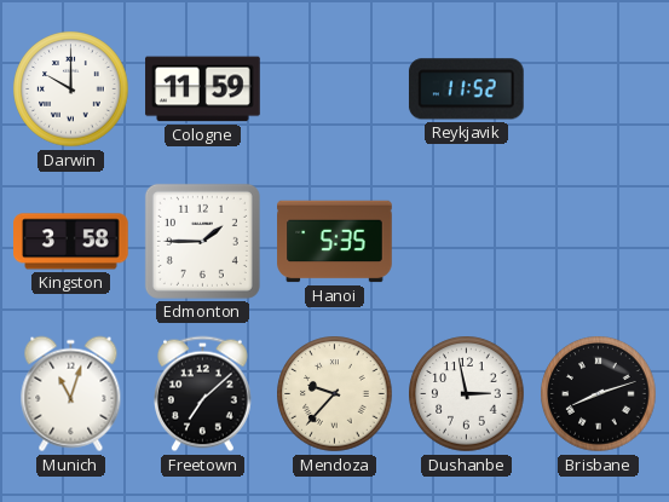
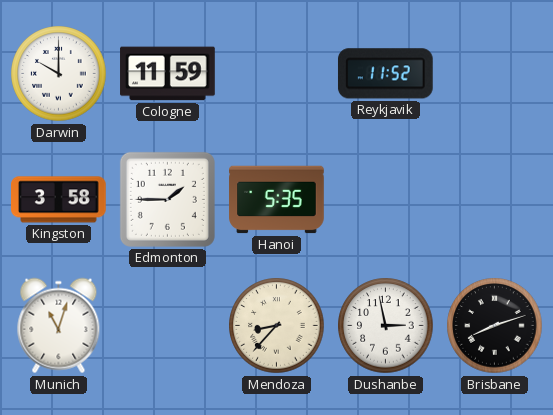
Freetown: 7:08 -> none
Mendoza: 9:37 -> 8:37
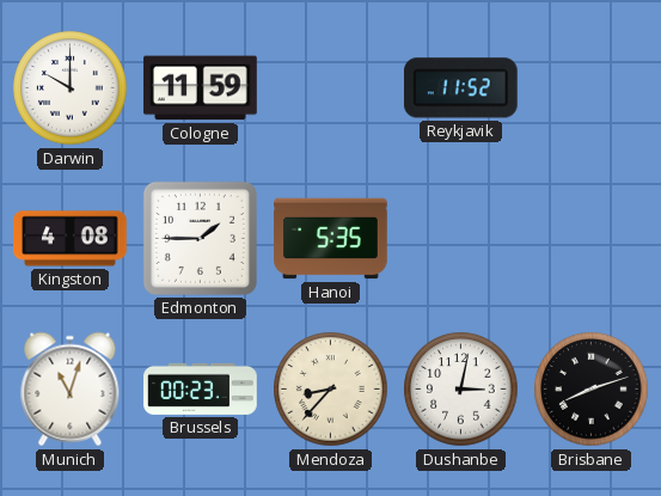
Kingston: 3:58 -> 4:08
Brussels: none -> 00:23
Dushanbe: 2:58 -> 3:02
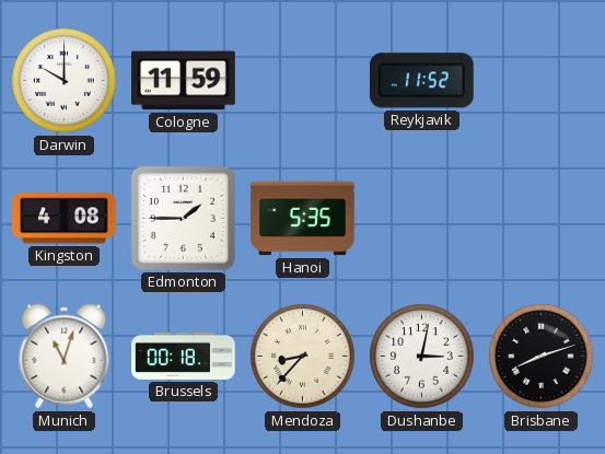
Brussels: 00:23 -> 00:18
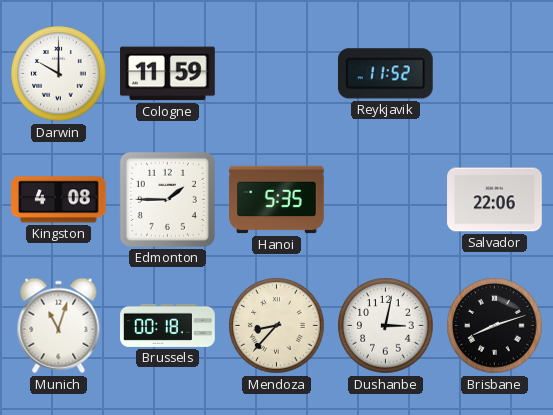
Salvador: none -> 22:06
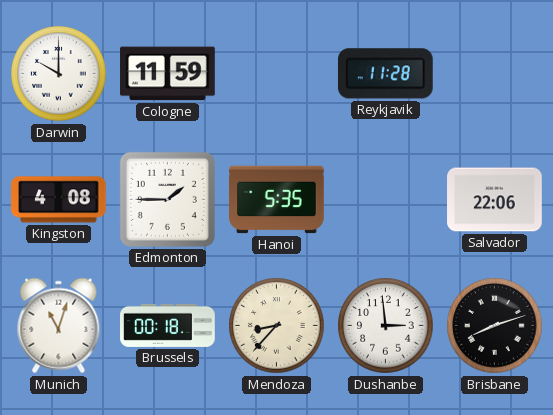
Reykjavik: 11:52 -> 11:28
Dushanbe: 3:02 -> 2:59
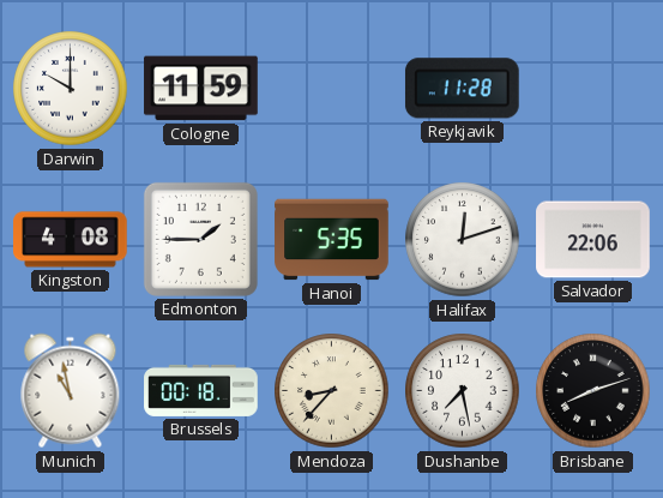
Halifax: none -> 12:12
Munich: 11:03 -> 10:58
Dushanbe: 2:59 -> 7:28
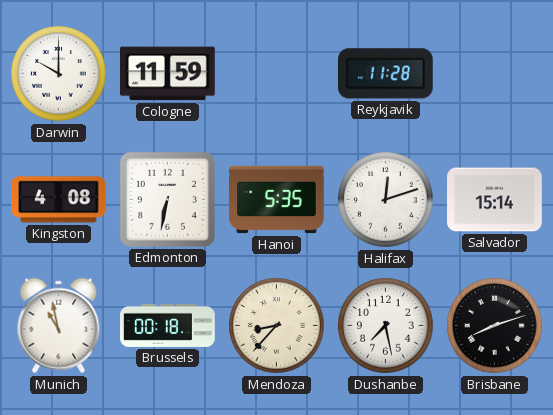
Edmonton: 1:45 -> 6:32
Salvador: 22:06 -> 15:14
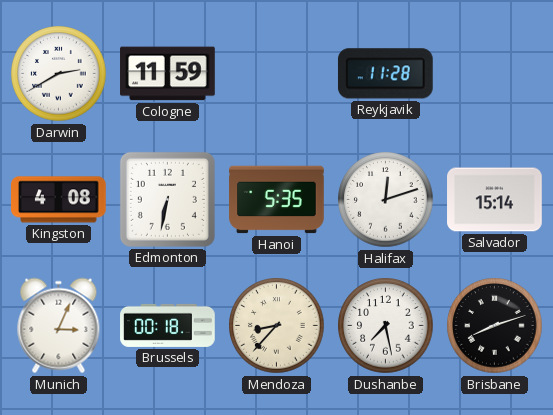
Darwin: 10:00 -> 2:40
Munich: 10:58 -> 3:04
